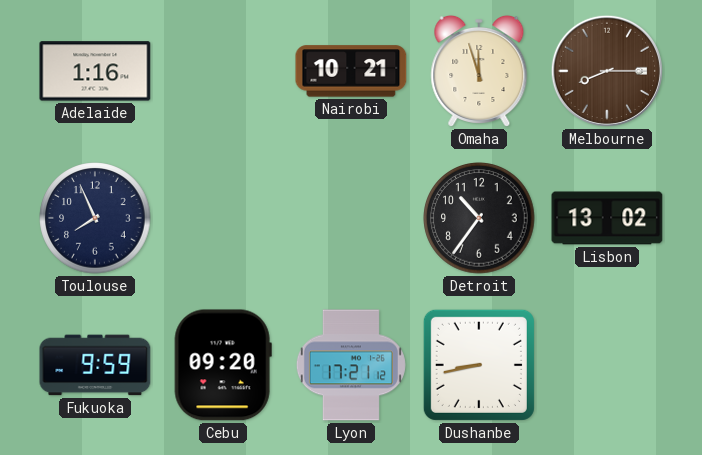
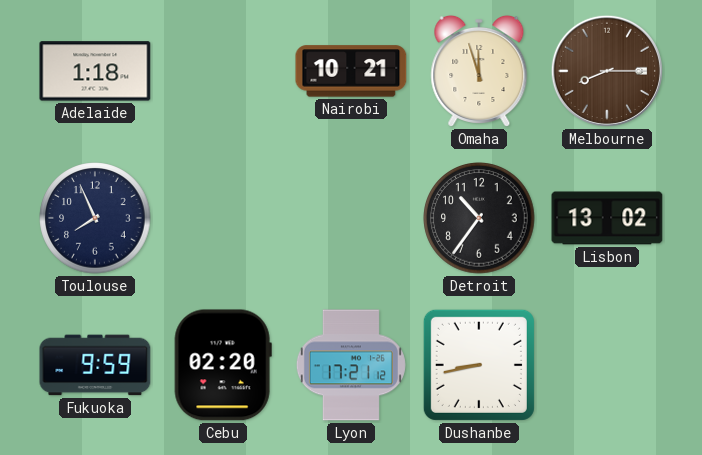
Adelaide: 1:16 -> 1:18
Cebu: 09:20 -> 02:20
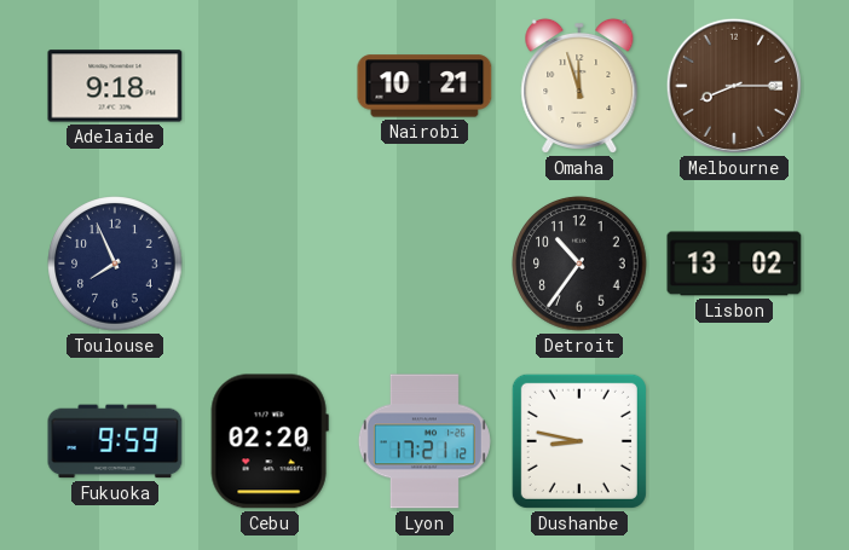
Adelaide: 1:18 -> 9:18
Dushanbe: 8:43 -> 8:47
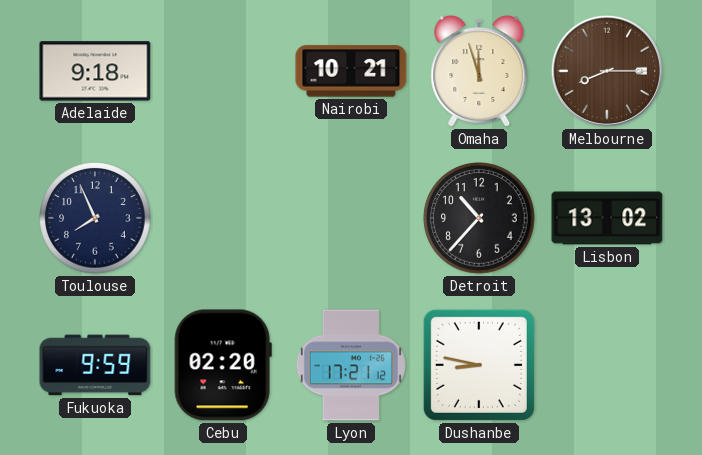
Detroit: 10:36 -> 10:37
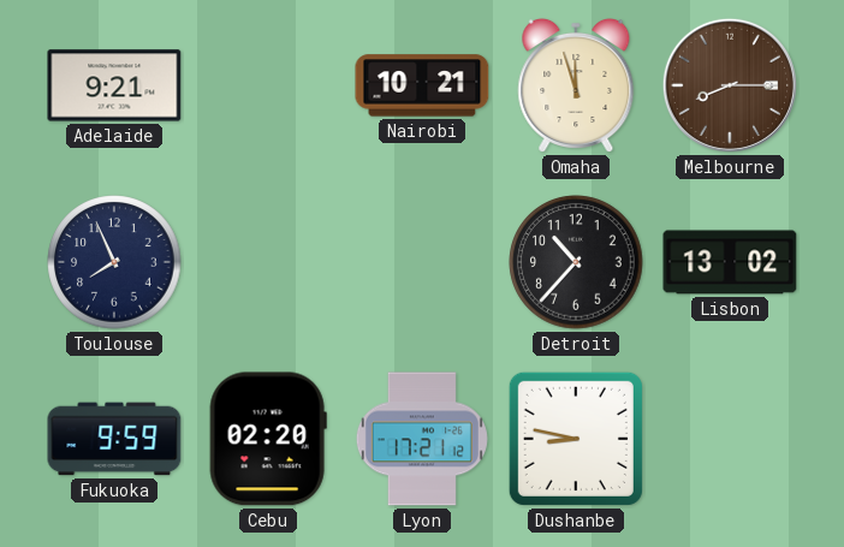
Adelaide: 9:18 -> 9:21
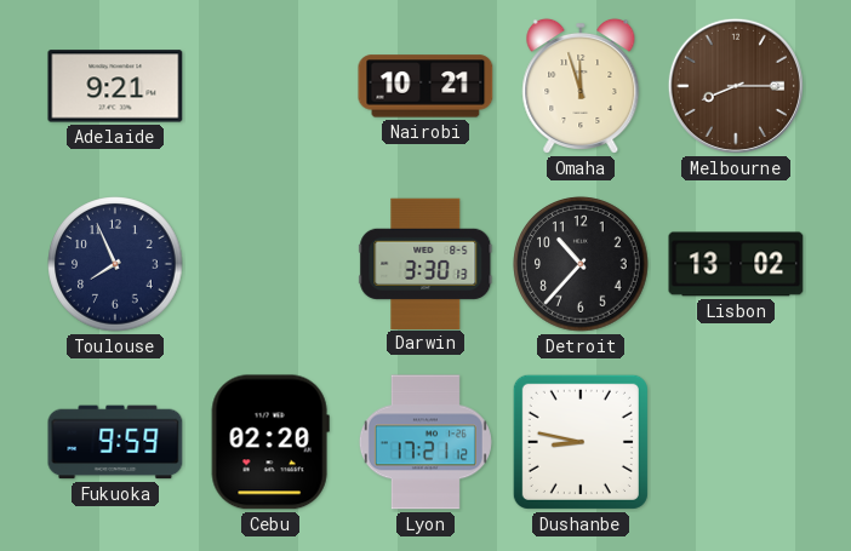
Darwin: none -> 3:30
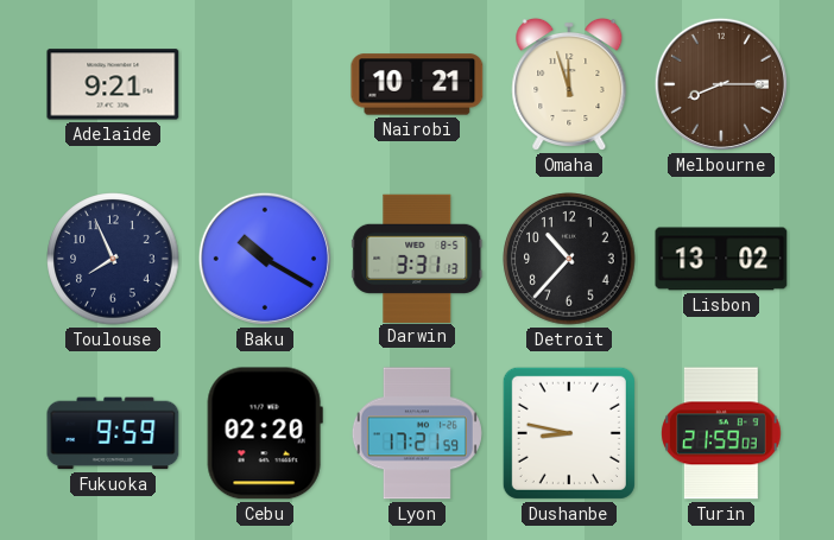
Baku: none -> 10:20
Darwin: 3:30 -> 3:31
Lyon: 17:21:12 -> 17:21:59
Turin: none -> 21:59
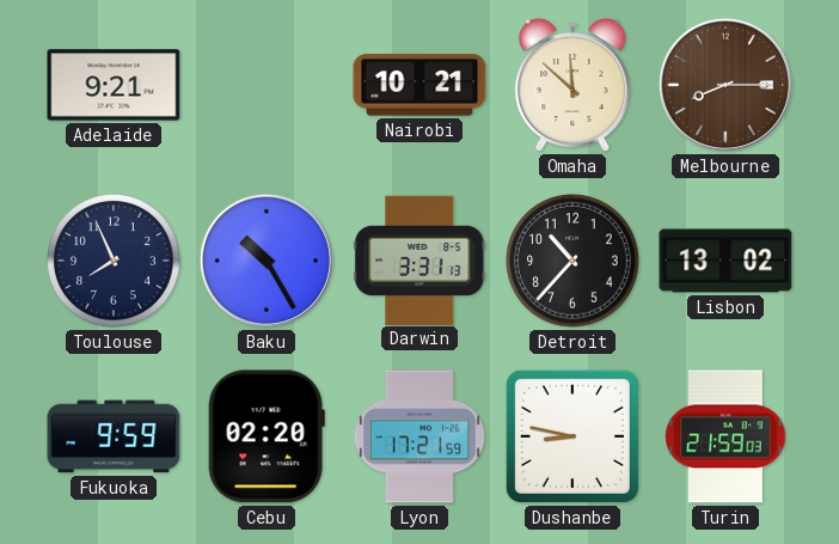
Omaha: 11:57 -> 11:52
Baku: 10:20 -> 10:25
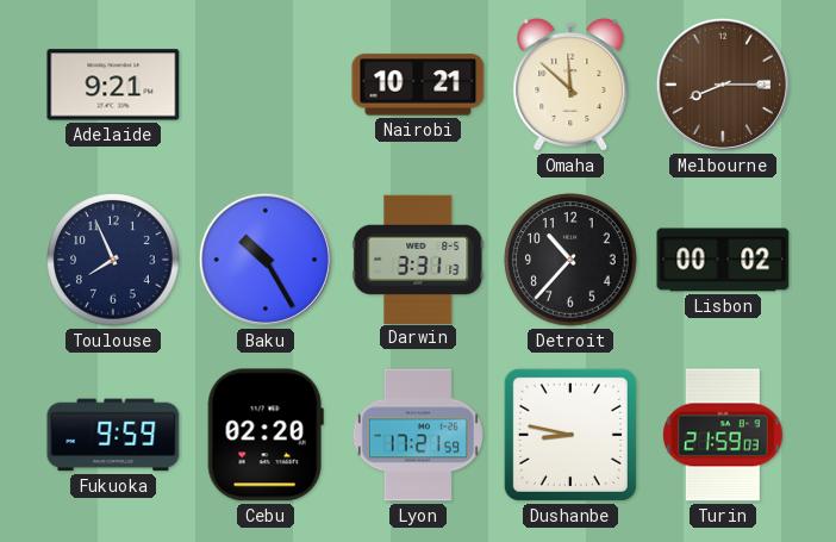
Lisbon: 13:02 -> 00:02
